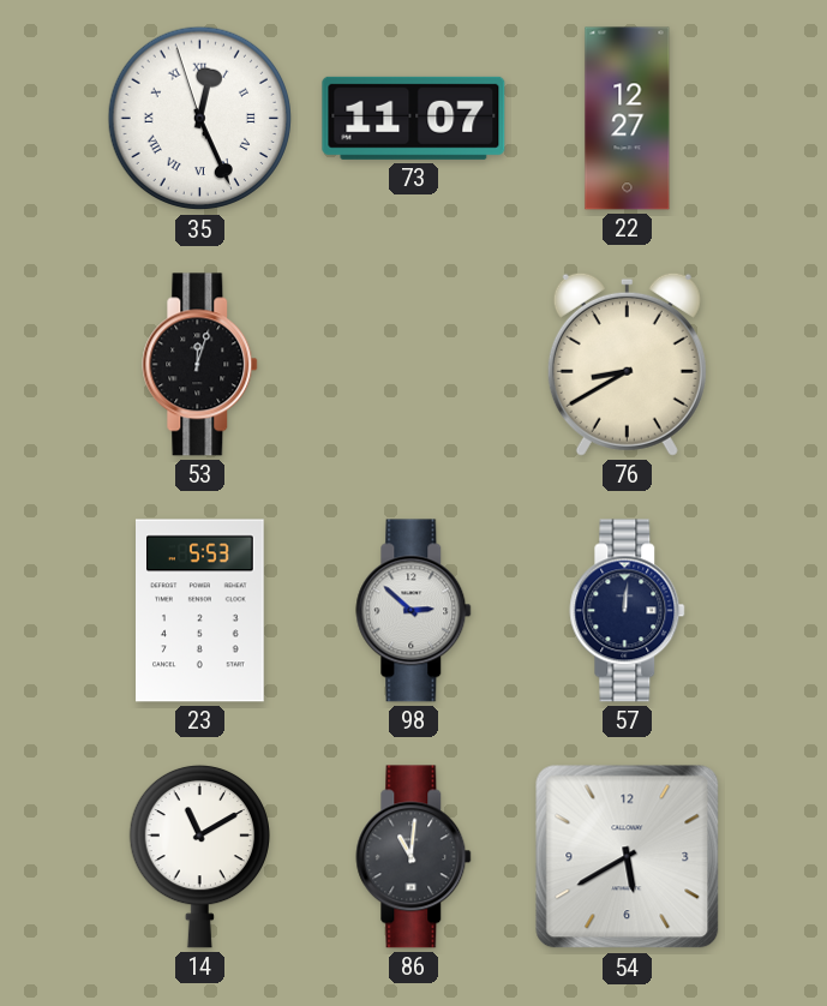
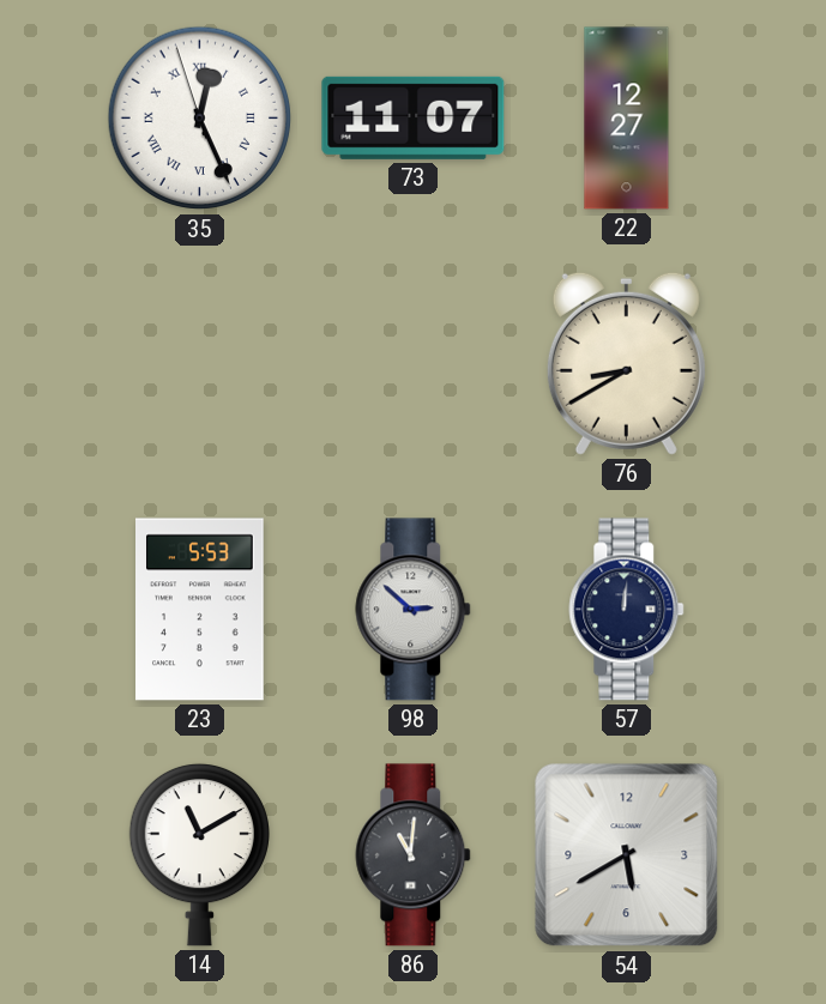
53: 12:03 -> none
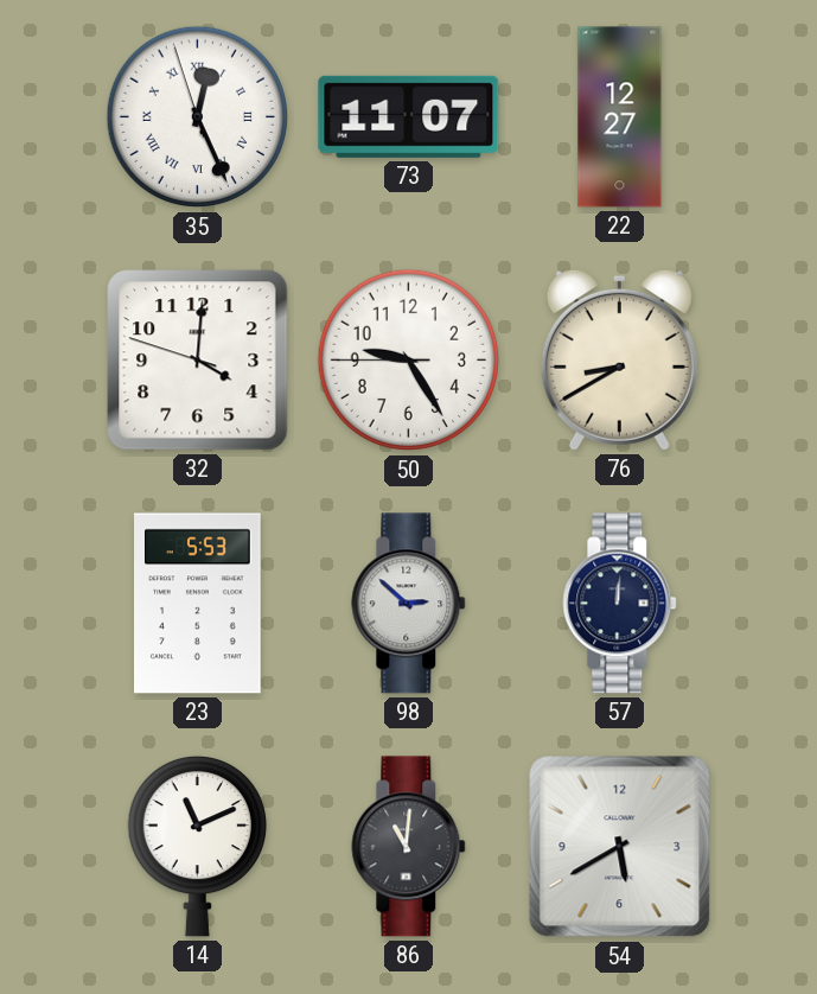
32: none -> 4:00
50: none -> 9:24
14: 11:10 -> 11:11
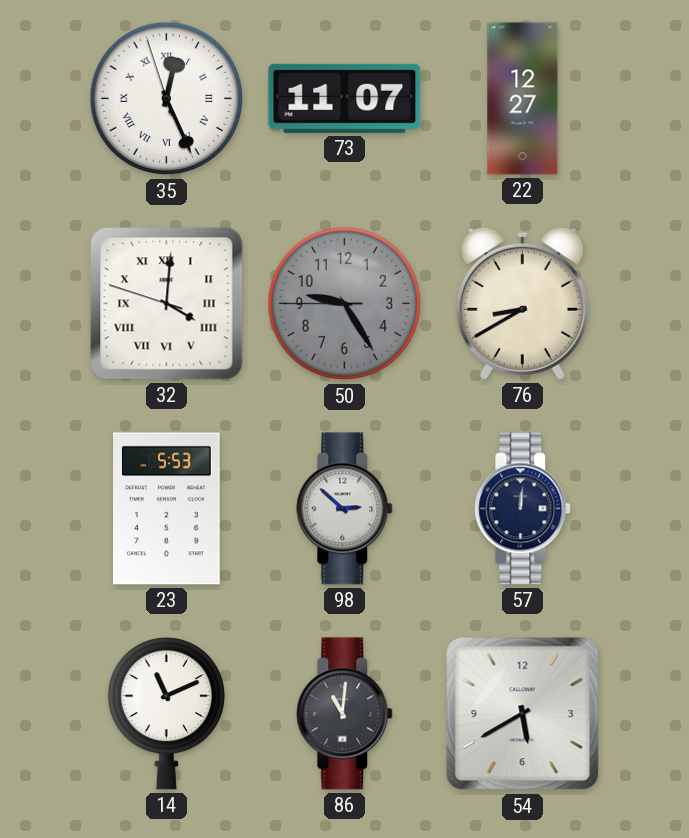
32 numerals: Arabic -> Roman
50 dial: white -> grey
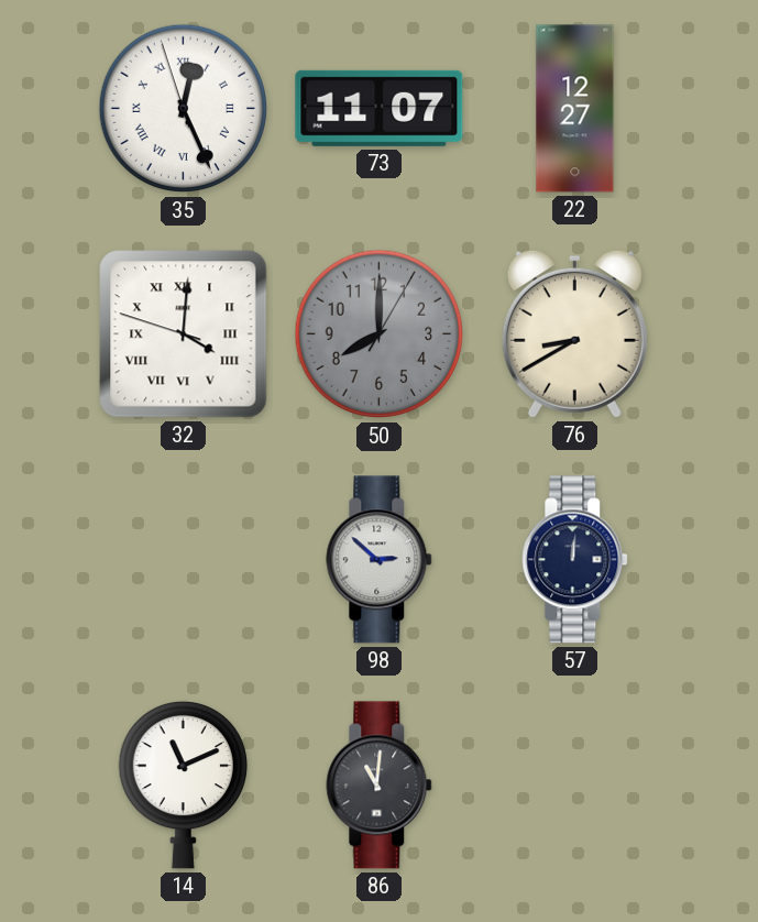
50: 9:24 -> 8:00
23: 5:53 -> none
54: 5:40 -> none
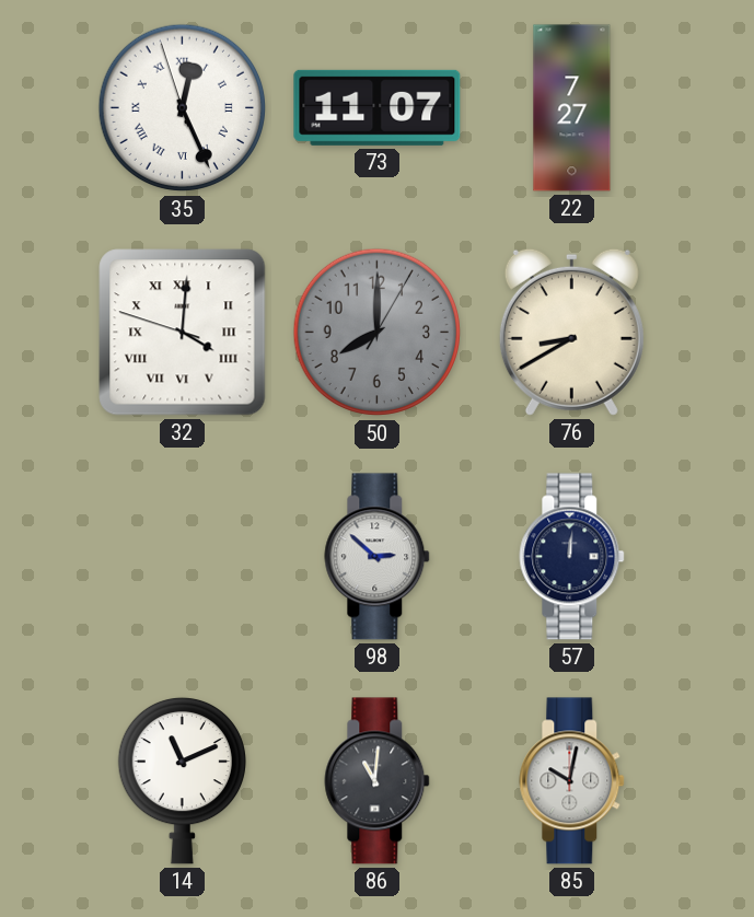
22: 12:27 -> 7:27
85: none -> 10:02
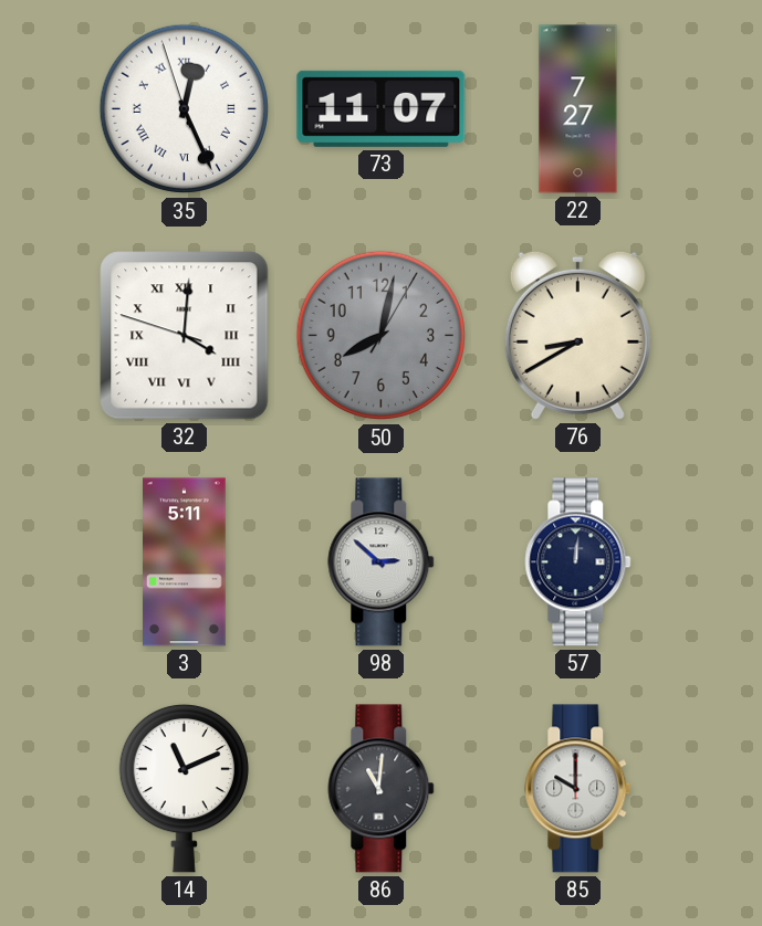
50: 8:00 -> 8:02
3: none -> 5:11
85: 10:02 -> 10:00
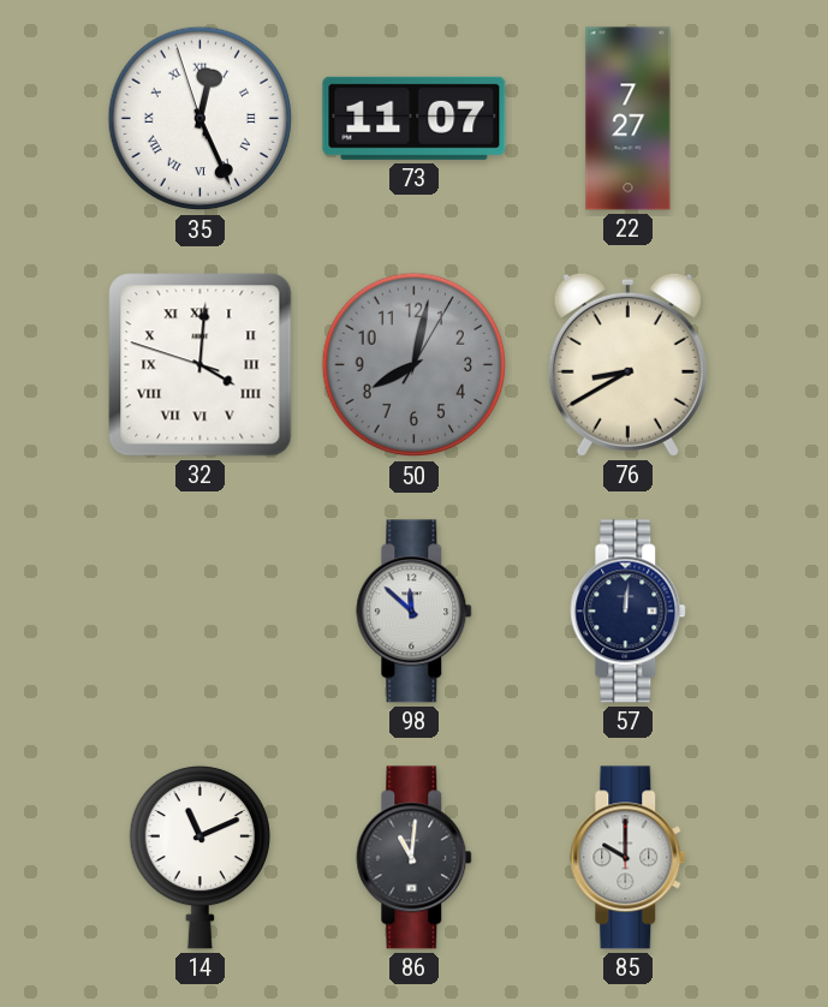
3: 5:11 -> none
98: 2:52 -> 11:52
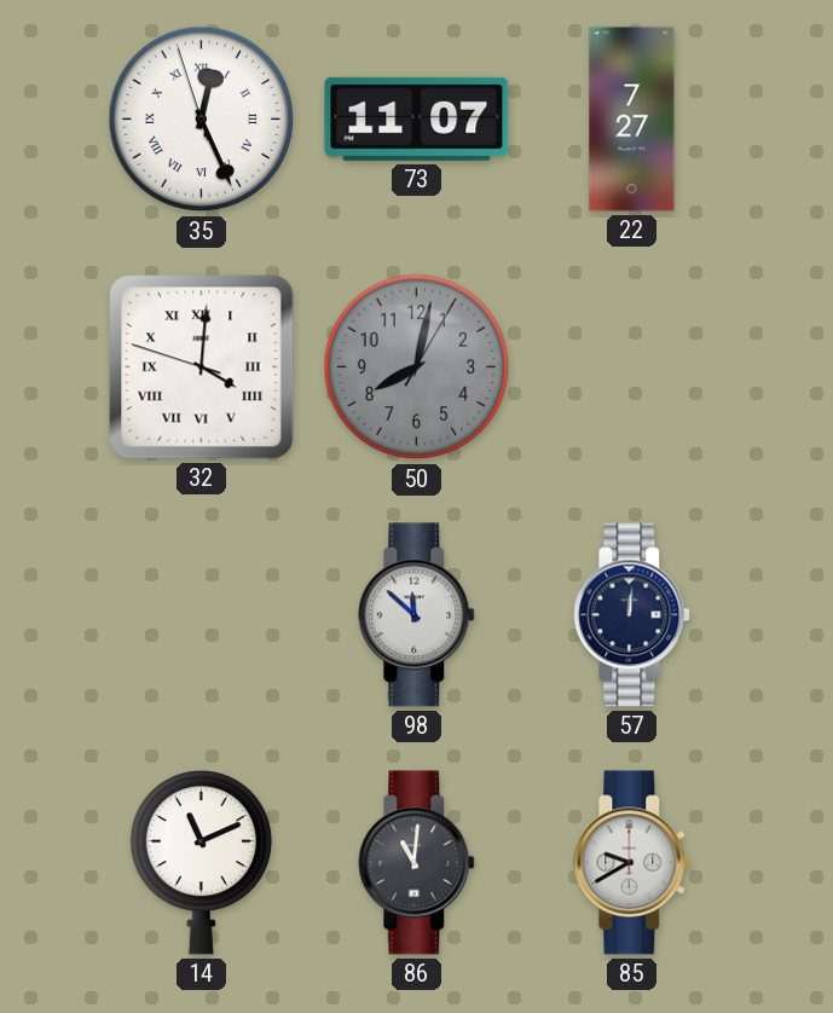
76: 8:40 -> none
85: 10:00 -> 9:40
